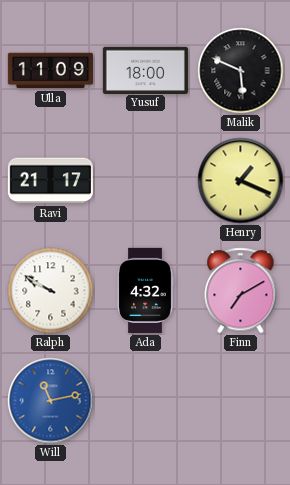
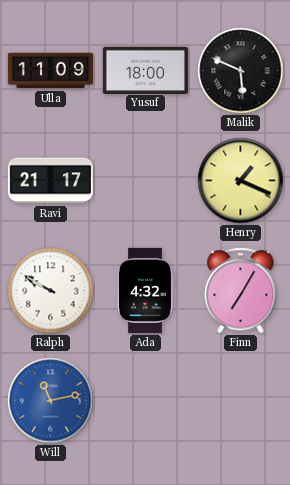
Finn: 7:10 -> 7:05
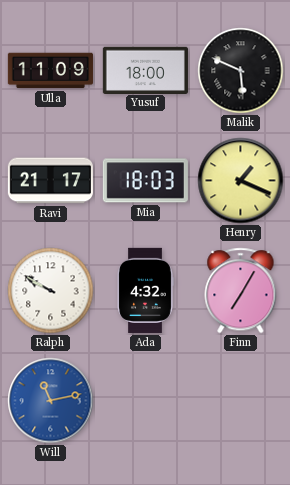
Mia: none -> 18:03
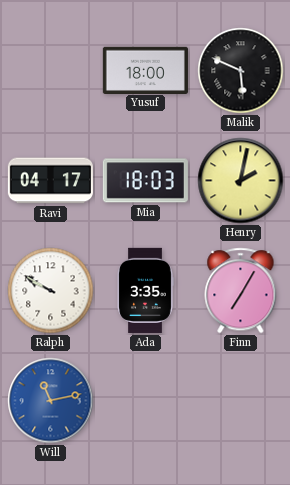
Ulla: 11:09 -> none
Ravi: 21:17 -> 04:17
Henry: 1:19 -> 2:02
Ada: 4:32 -> 3:35
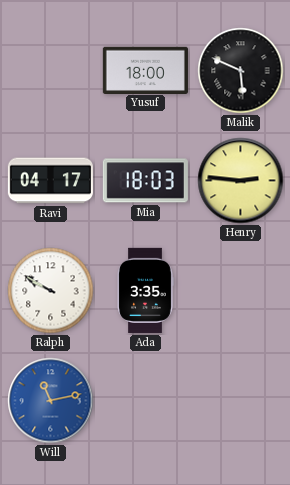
Henry: 2:02 -> 2:46
Finn: 7:05 -> none
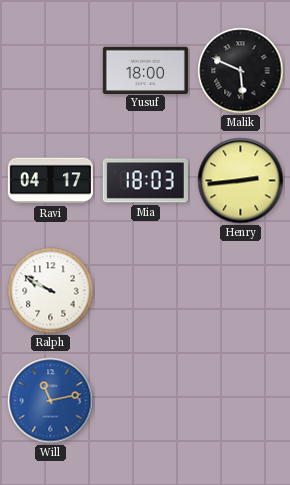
Henry: 2:46 -> 2:44
Ada: 3:35 -> none
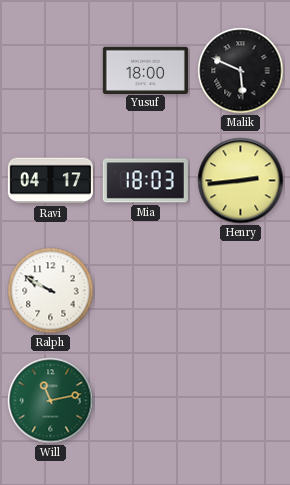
Will dial: blue -> green
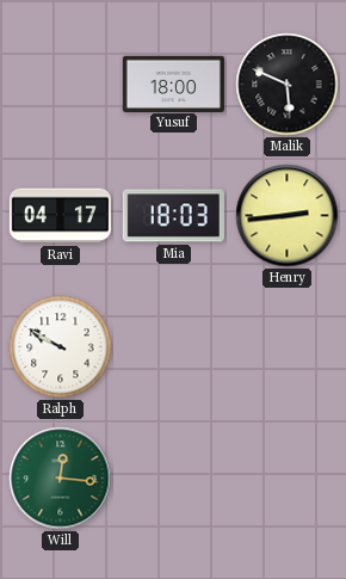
Will: 11:13 -> 12:16
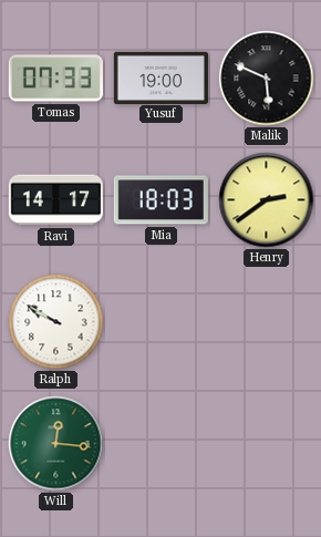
Tomas: none -> 07:33
Yusuf: 18:00 -> 19:00
Ravi: 04:17 -> 14:17
Henry: 2:44 -> 2:39
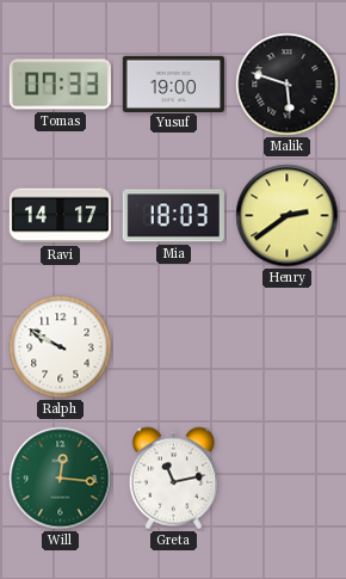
Malik: 5:49 -> 5:48
Greta: none -> 11:13
